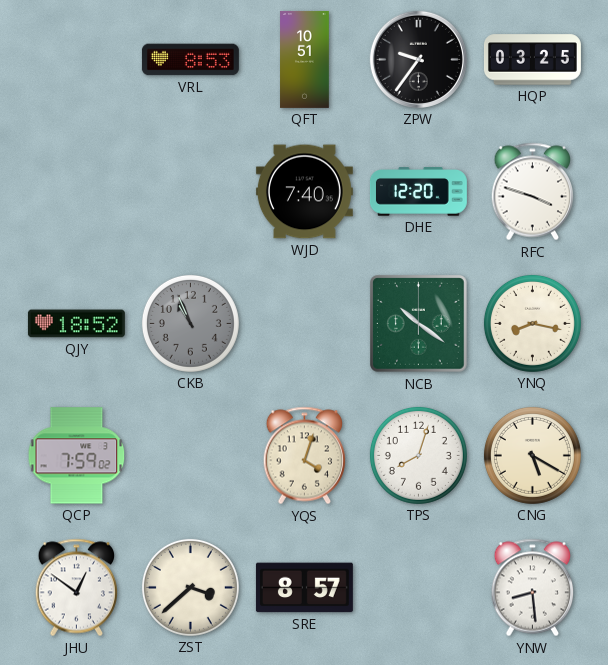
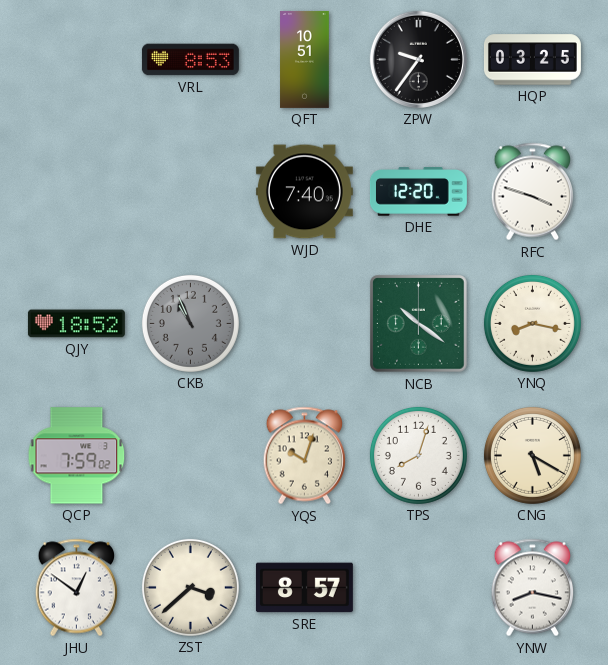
YQS: 4:03 -> 10:03
YNW: 8:29 -> 8:17
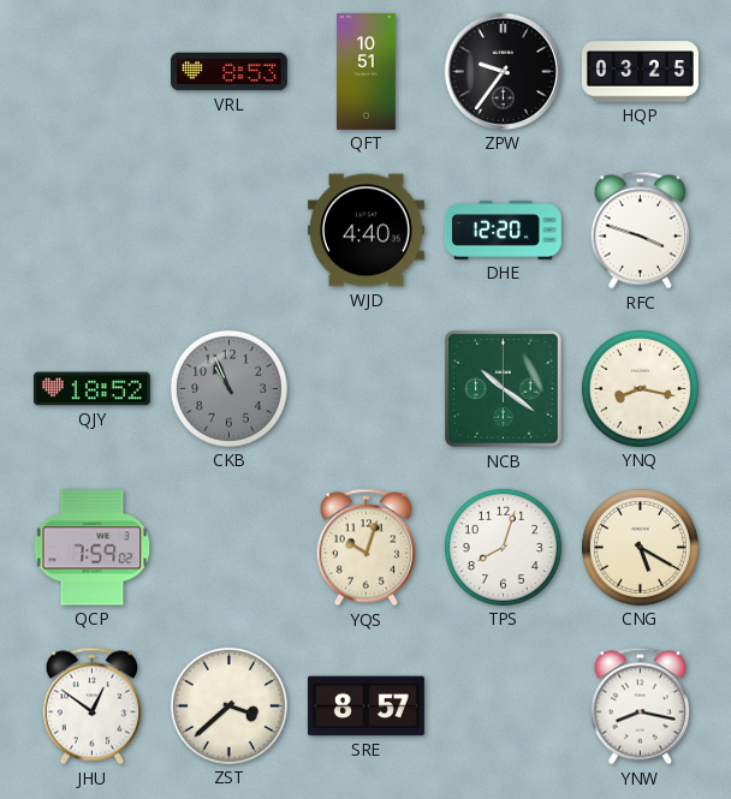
WJD: 7:40 -> 4:40
